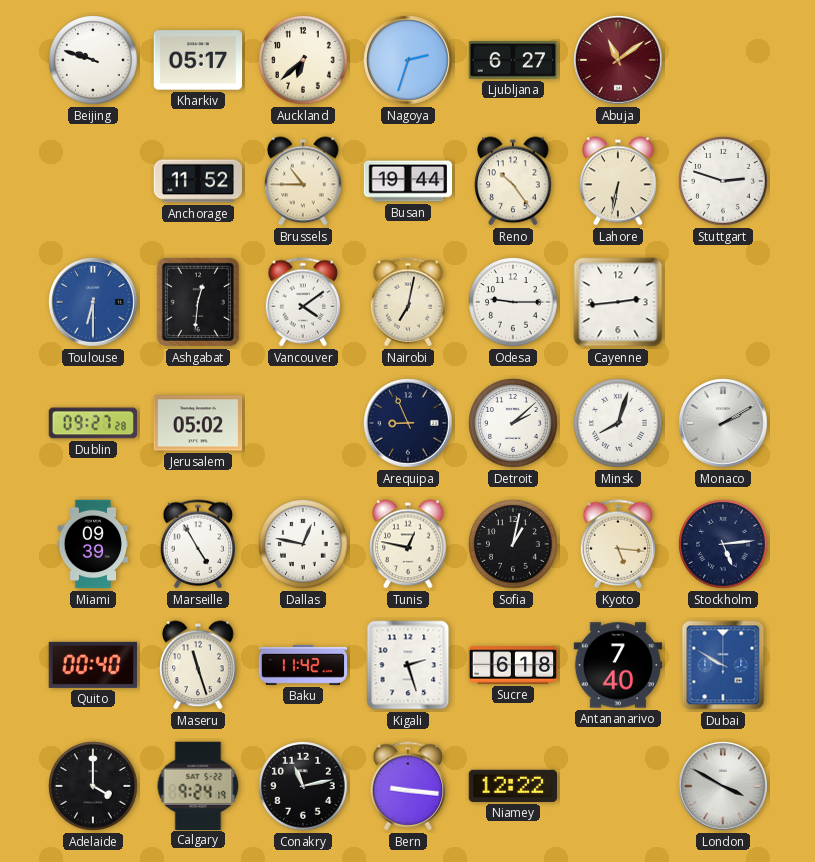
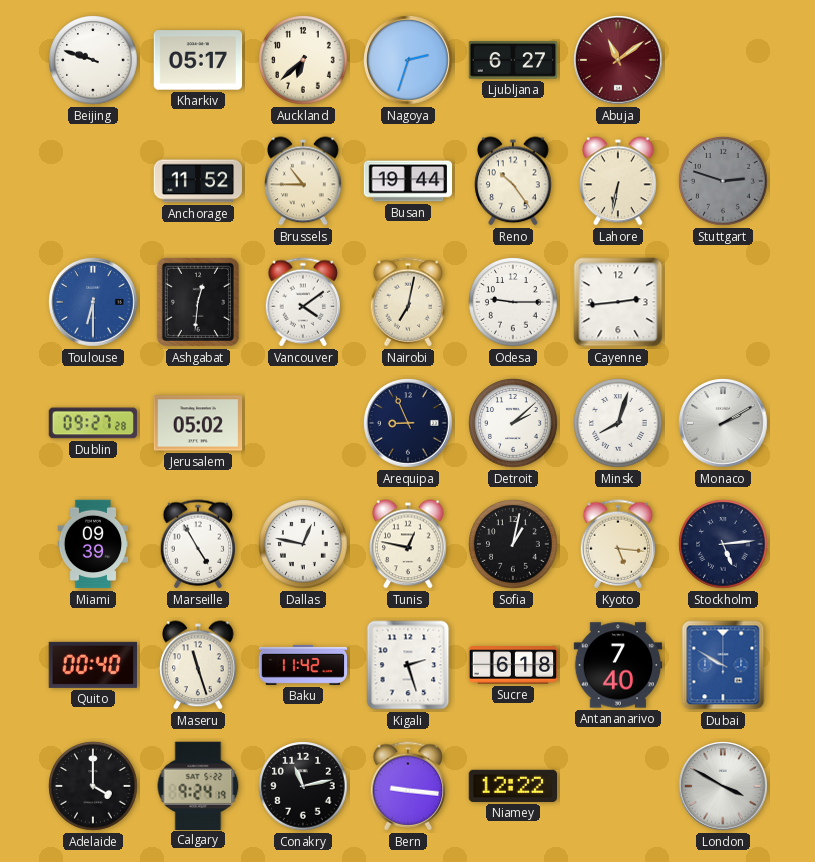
Stuttgart dial: white -> grey
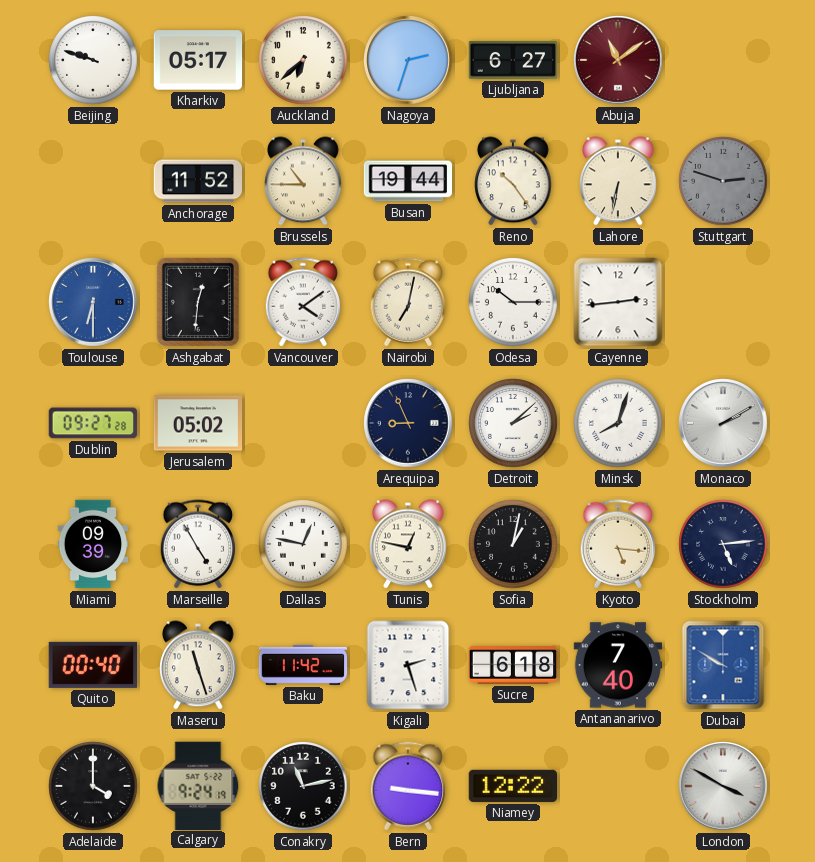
Odesa: 9:15 -> 10:15
